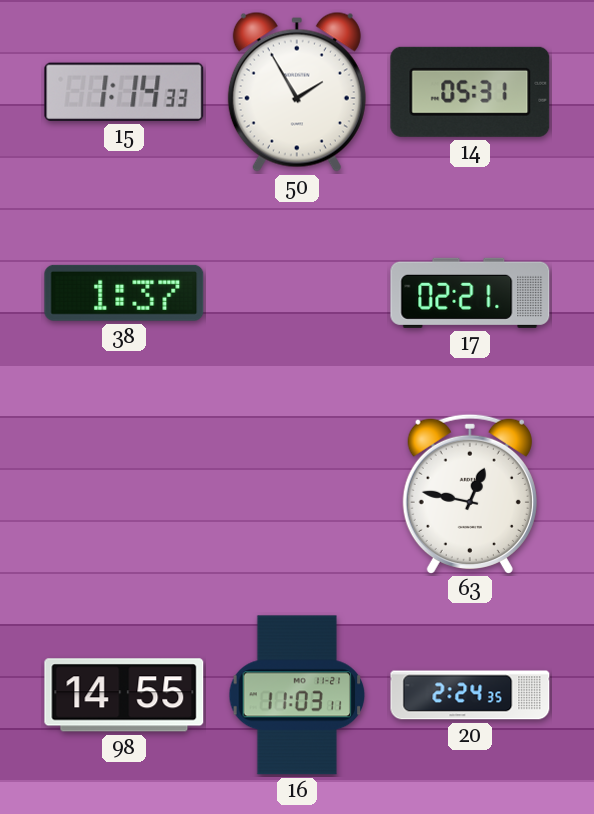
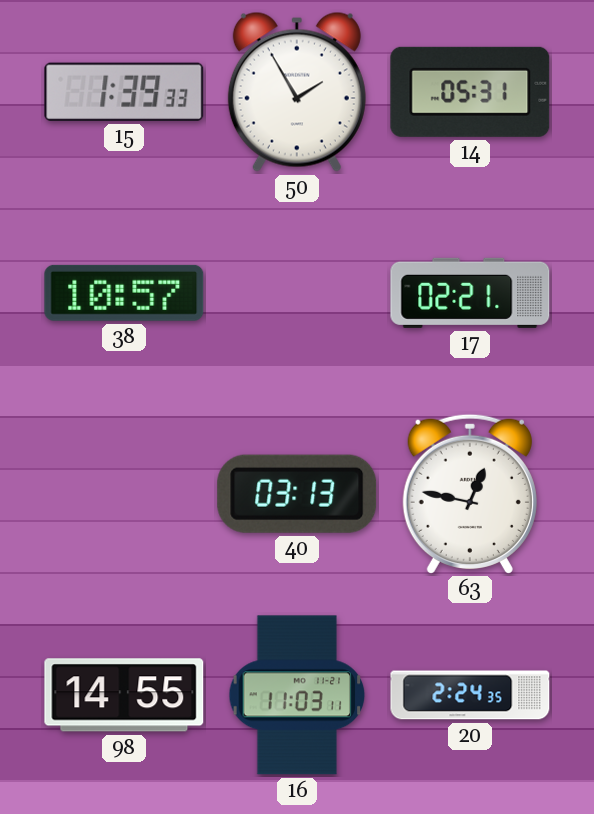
15: 1:14 -> 1:39
38: 1:37 -> 10:57
40: none -> 03:13
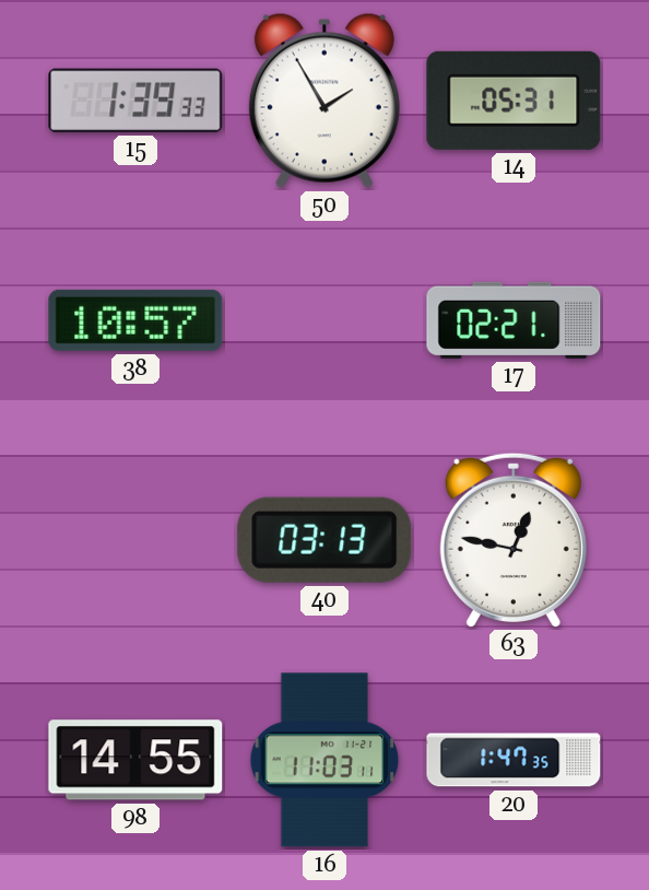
20: 2:24 -> 1:47
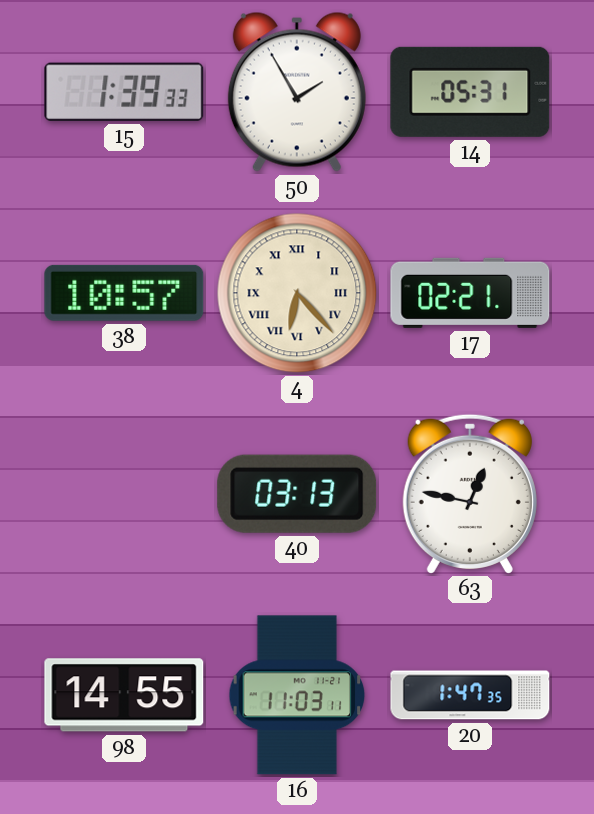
4: none -> 6:23
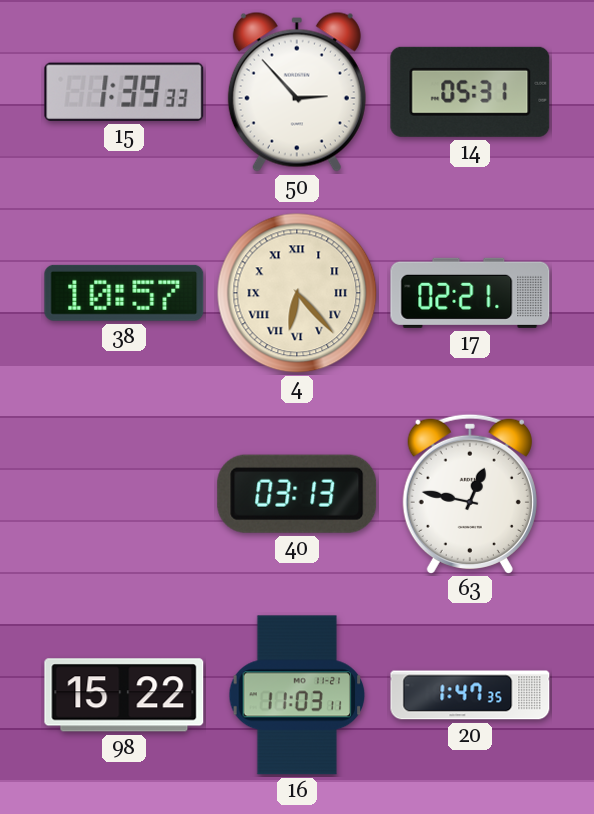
50: 1:55 -> 2:53
98: 14:55 -> 15:22
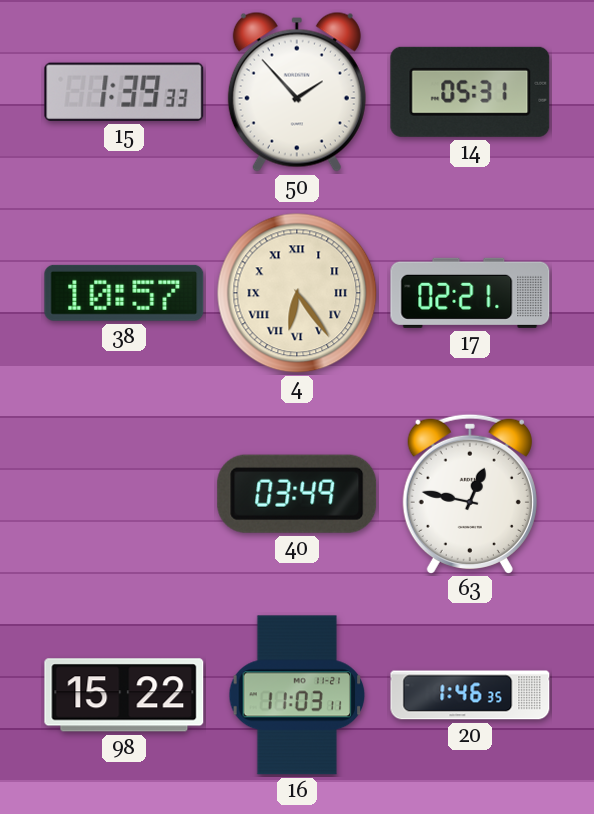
50: 2:53 -> 1:53
4: 6:23 -> 6:24
40: 03:13 -> 03:49
20: 1:47 -> 1:46
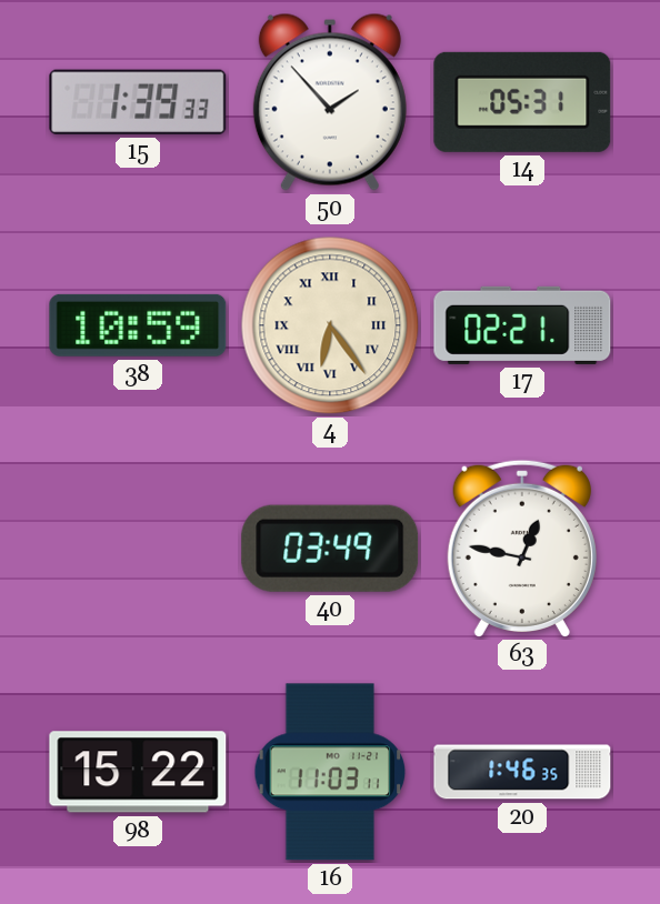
38: 10:57 -> 10:59
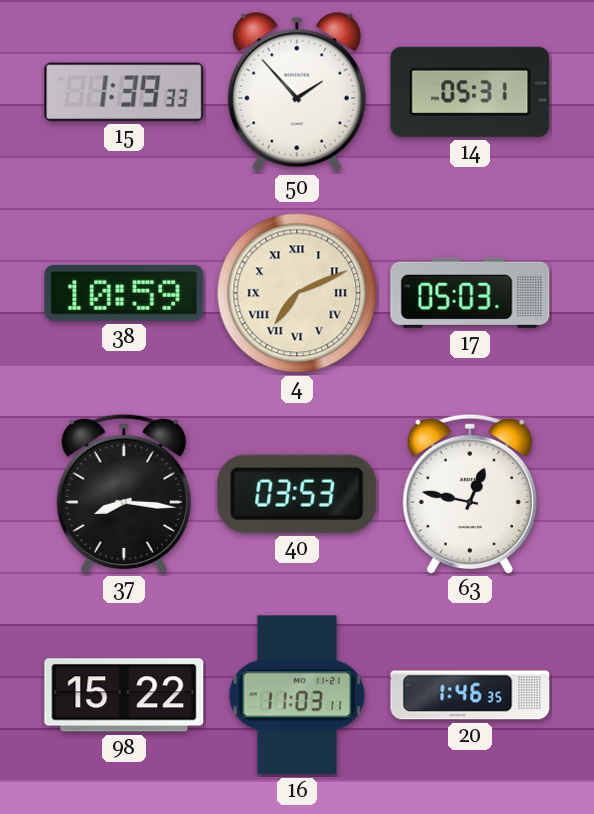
4: 6:24 -> 7:11
17: 02:21 -> 05:03
37: none -> 8:16
40: 03:49 -> 03:53
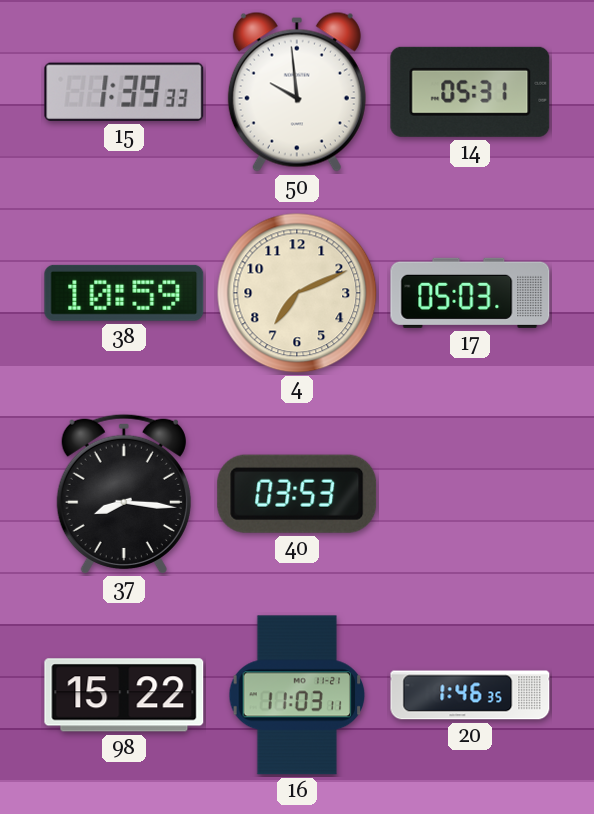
50: 1:53 -> 9:59
4 numerals: Roman -> Arabic
63: 12:47 -> none
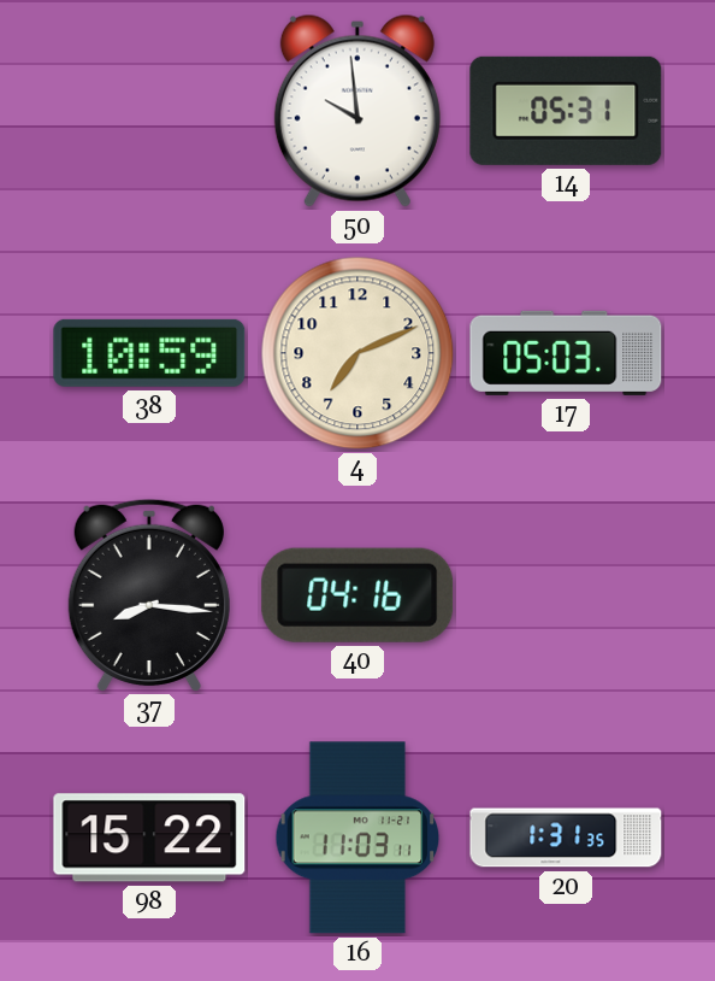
15: 1:39 -> none
40: 03:53 -> 04:16
20: 1:46 -> 1:31
